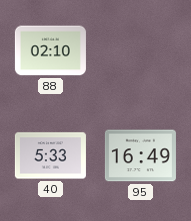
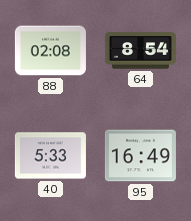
88: 02:10 -> 02:08
64: none -> 8:54
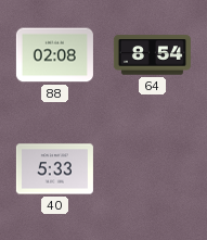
95: 16:49 -> none
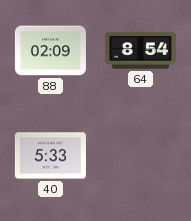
88: 02:08 -> 02:09
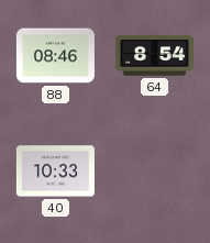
88: 02:09 -> 08:46
40: 5:33 -> 10:33
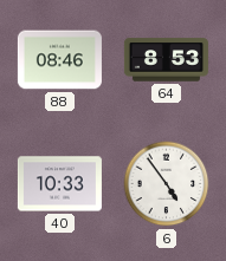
64: 8:54 -> 8:53
6: none -> 4:54
